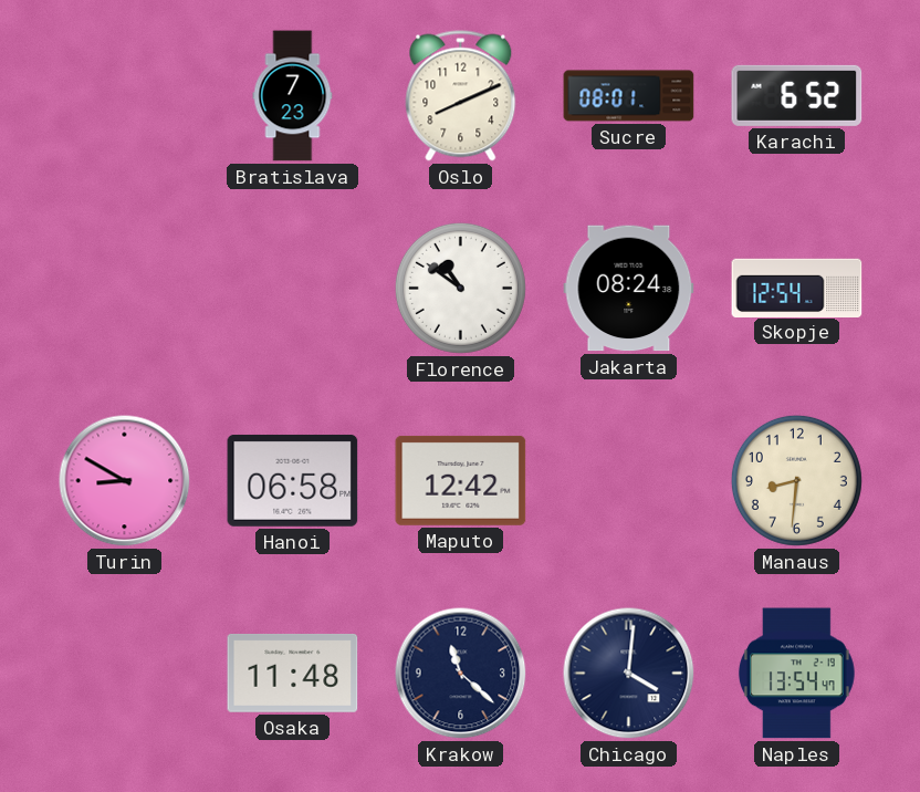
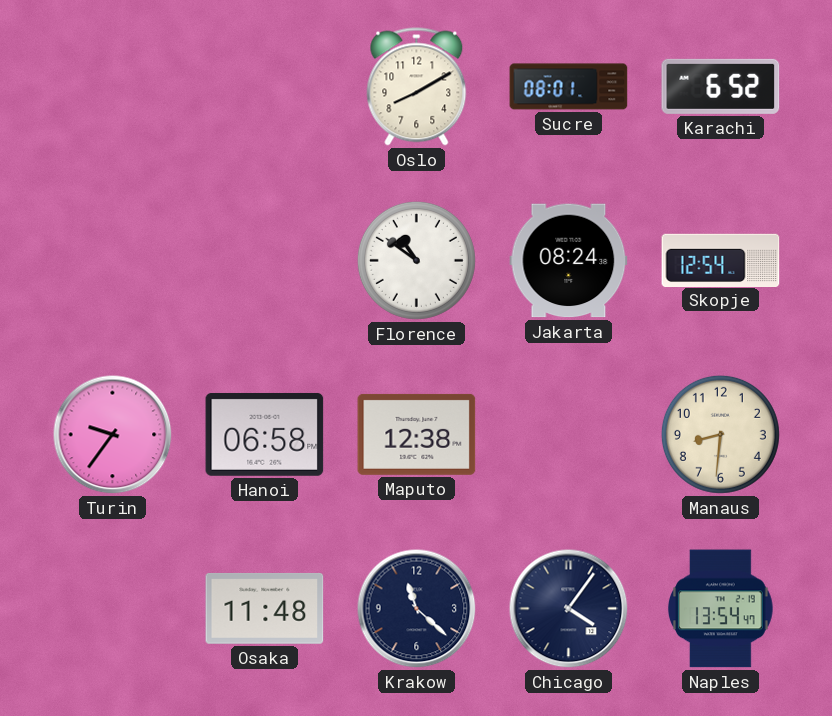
Bratislava: 7:23 -> none
Oslo: 8:11 -> 8:10
Turin: 8:50 -> 9:36
Maputo: 12:42 -> 12:38
Chicago: 4:01 -> 4:06
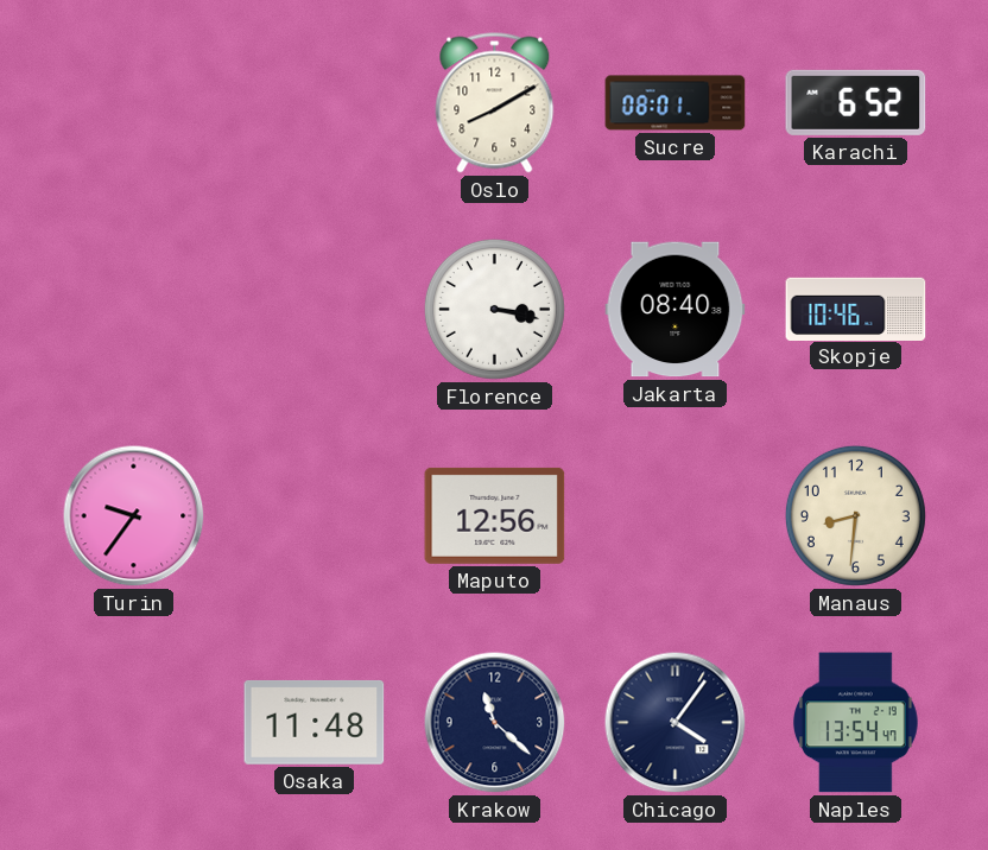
Florence: 10:51 -> 3:17
Jakarta: 08:24 -> 08:40
Skopje: 12:54 -> 10:46
Hanoi: 06:58 -> none
Maputo: 12:38 -> 12:56
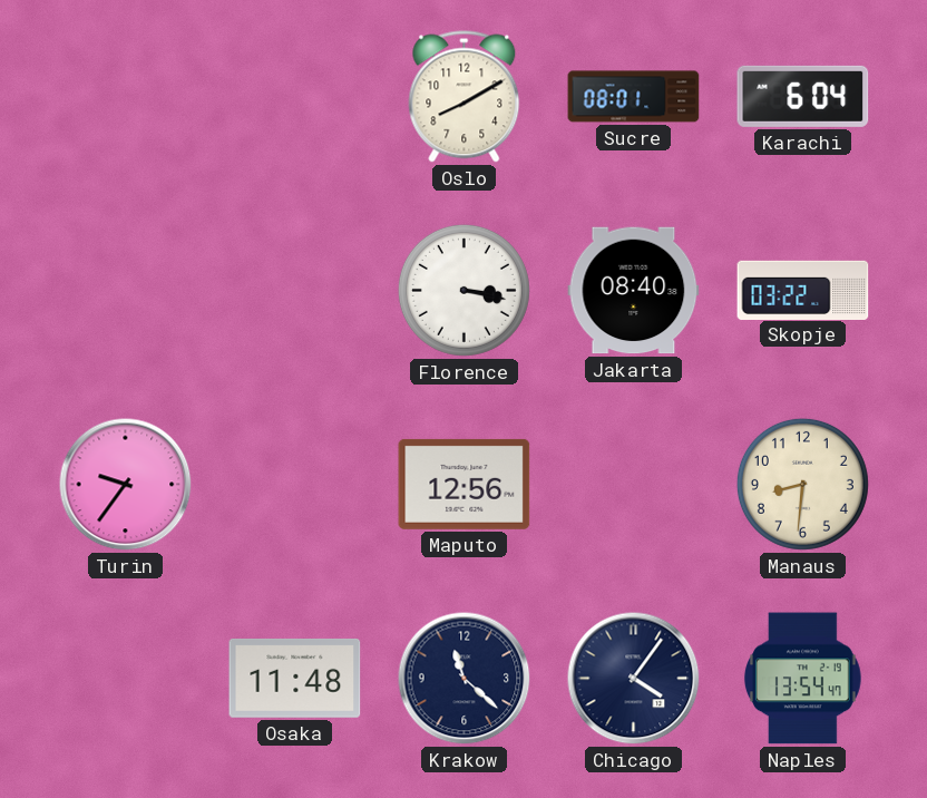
Karachi: 6:52 -> 6:04
Skopje: 10:46 -> 03:22
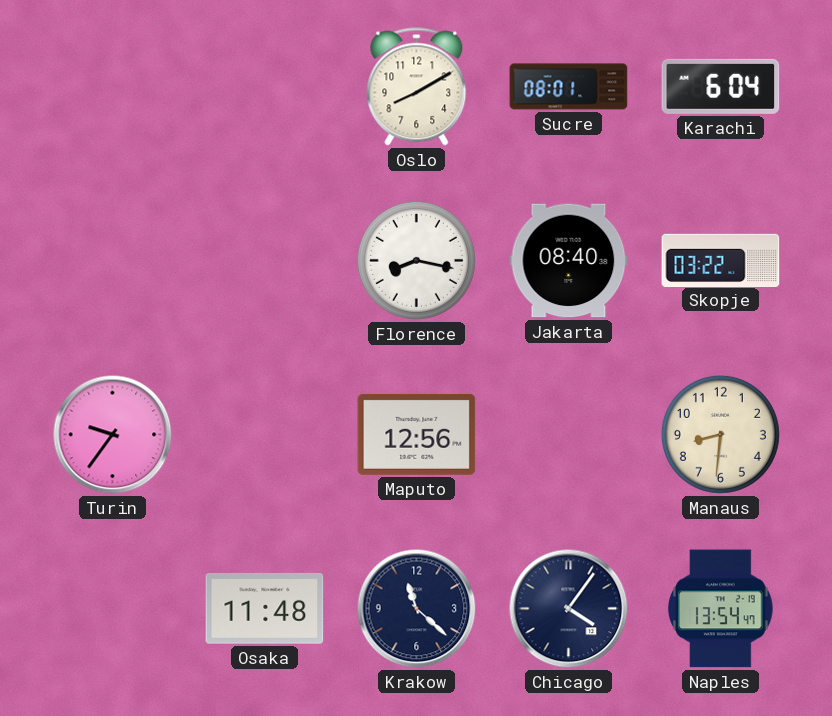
Florence: 3:17 -> 8:17
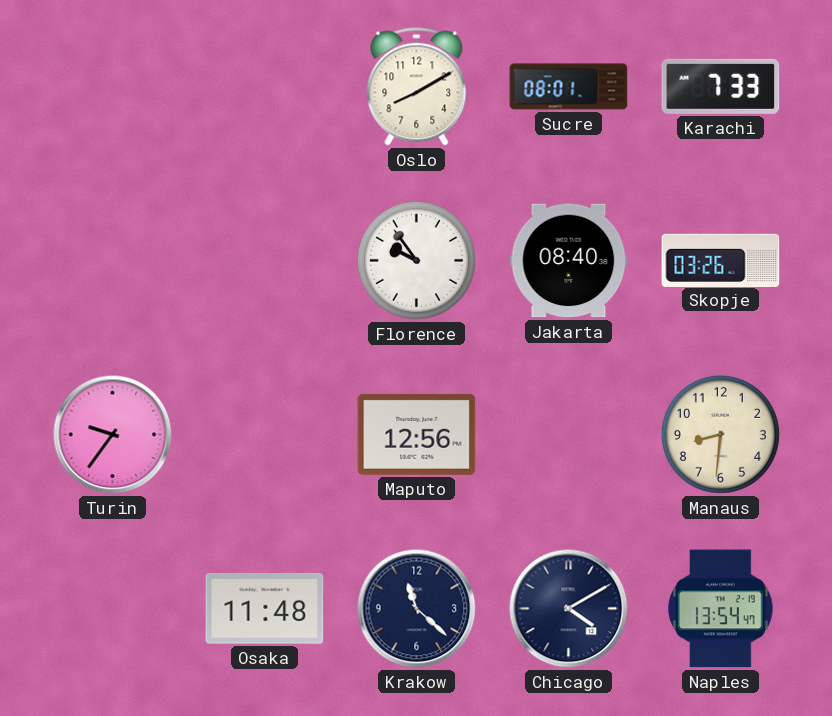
Karachi: 6:04 -> 7:33
Florence: 8:17 -> 9:54
Skopje: 03:22 -> 03:26
Chicago: 4:06 -> 4:10
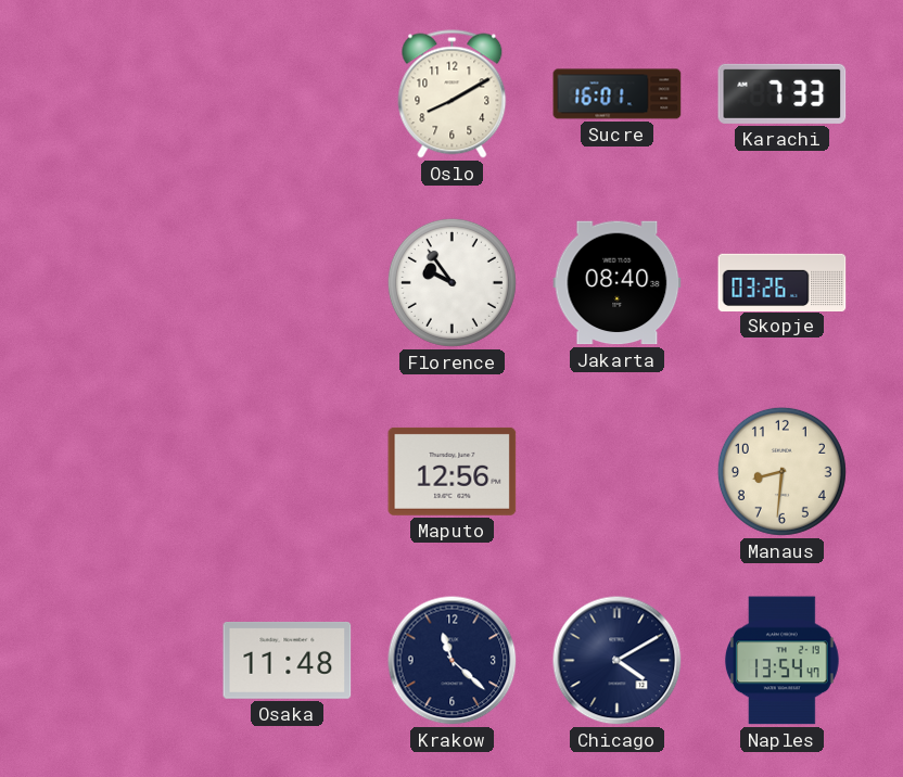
Sucre: 08:01 -> 16:01
Turin: 9:36 -> none
